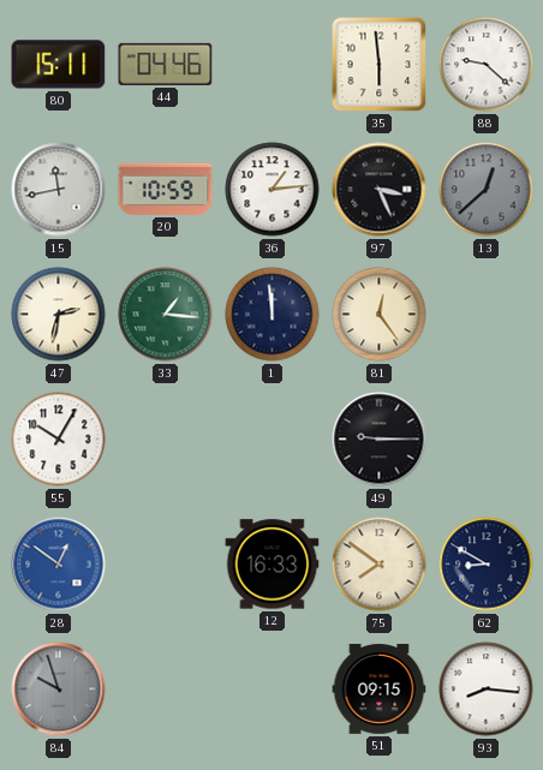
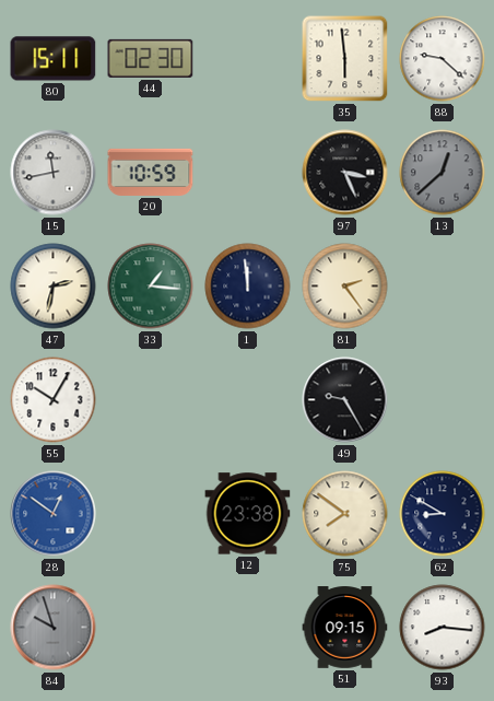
44: 04:46 -> 02:30
36: 1:14 -> none
81: 12:24 -> 2:24
49: 9:15 -> 9:25
12: 16:33 -> 23:38
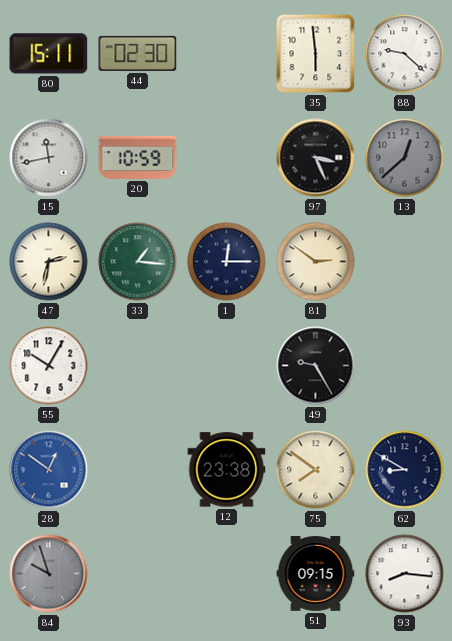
1: 11:59 -> 12:15
81: 2:24 -> 2:51
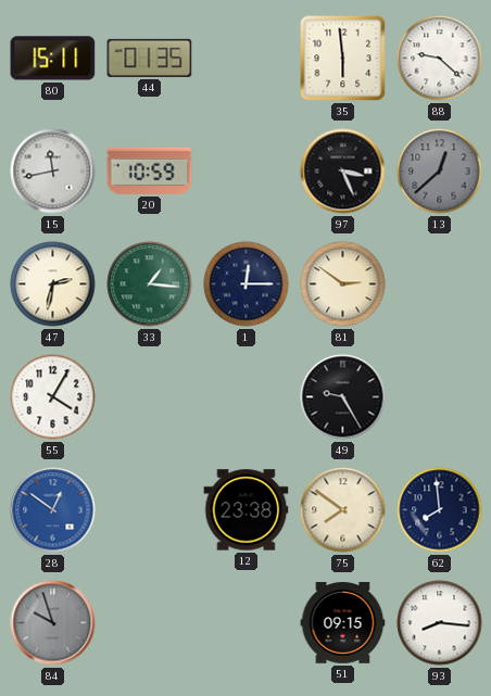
44: 02:30 -> 01:35
55: 10:05 -> 4:05
62: 8:50 -> 7:59
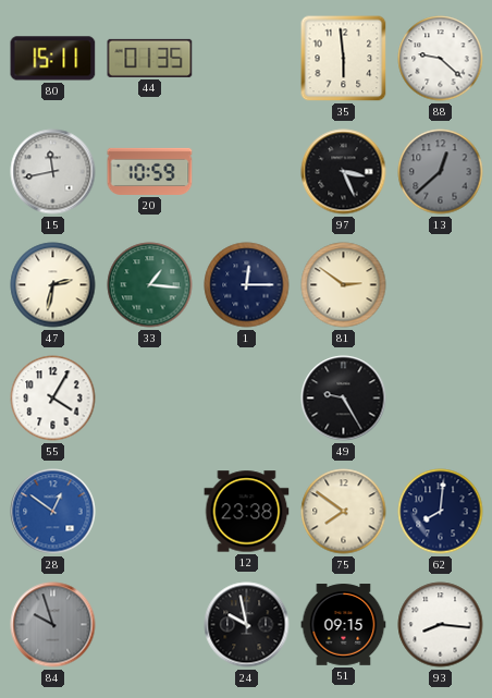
62: 7:59 -> 8:01
24: none -> 9:58
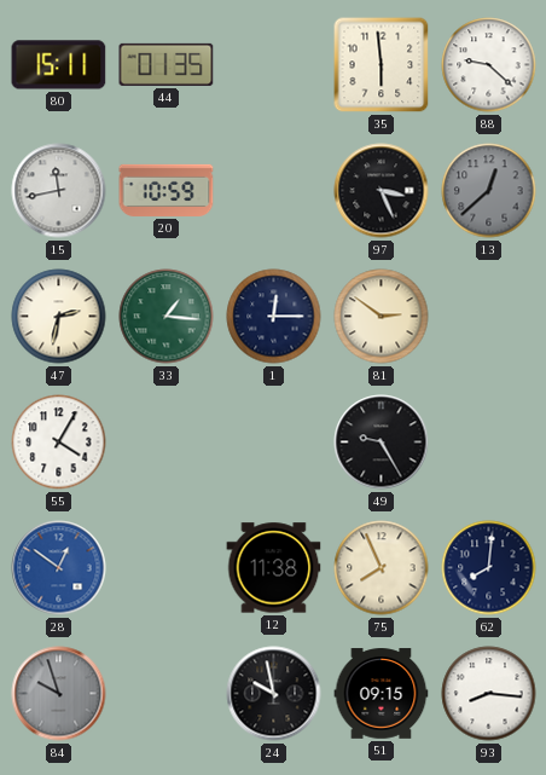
12: 23:38 -> 11:38
75: 7:51 -> 7:56
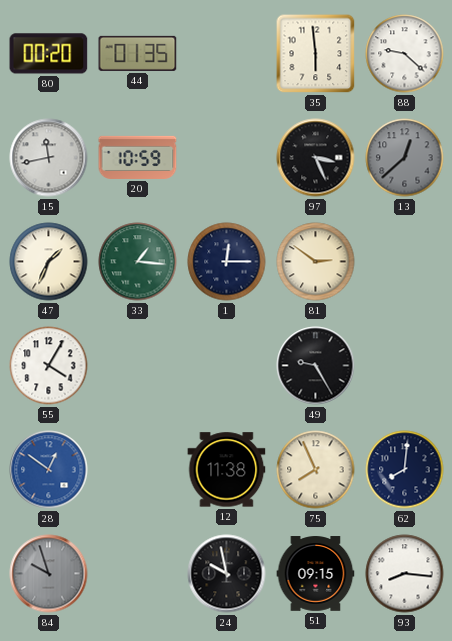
80: 15:11 -> 00:20
47: 2:32 -> 1:34
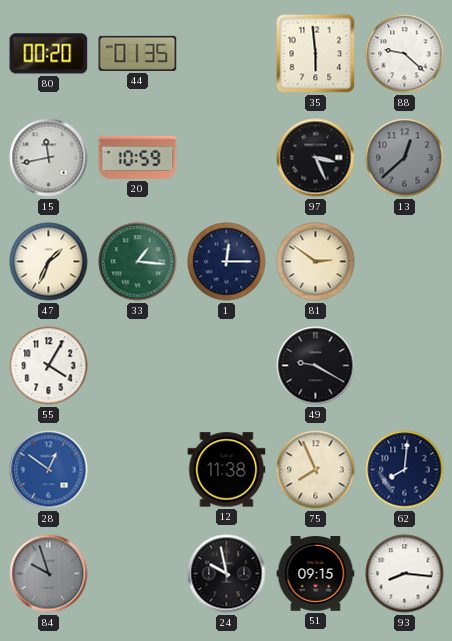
49: 9:25 -> 9:20
